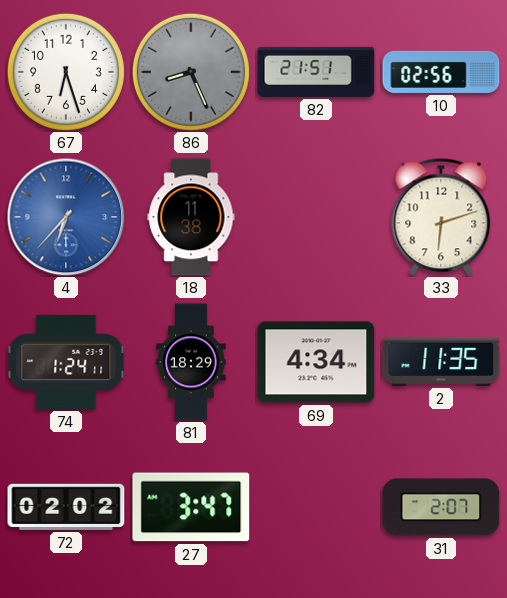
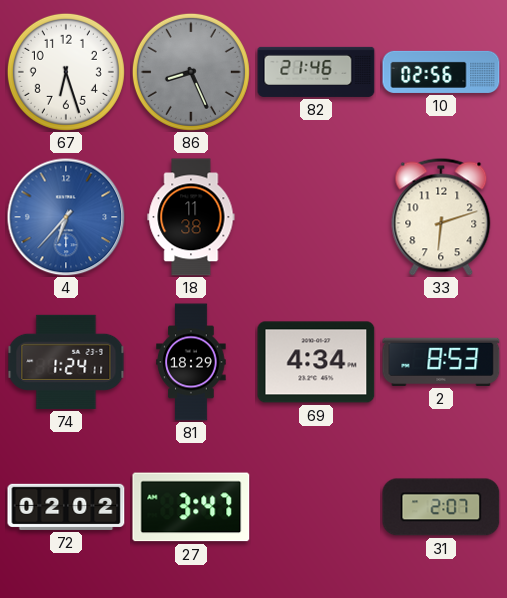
82: 21:51 -> 21:46
2: 11:35 -> 8:53
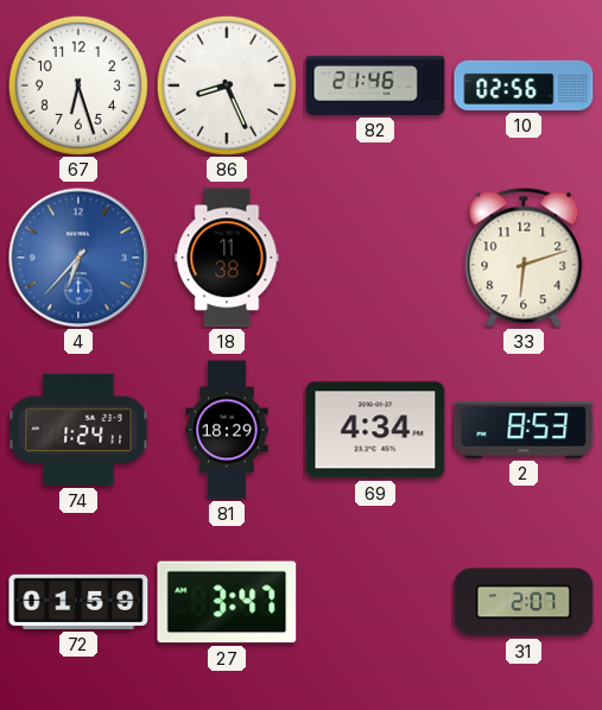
86 dial: grey -> white
72: 02:02 -> 01:59
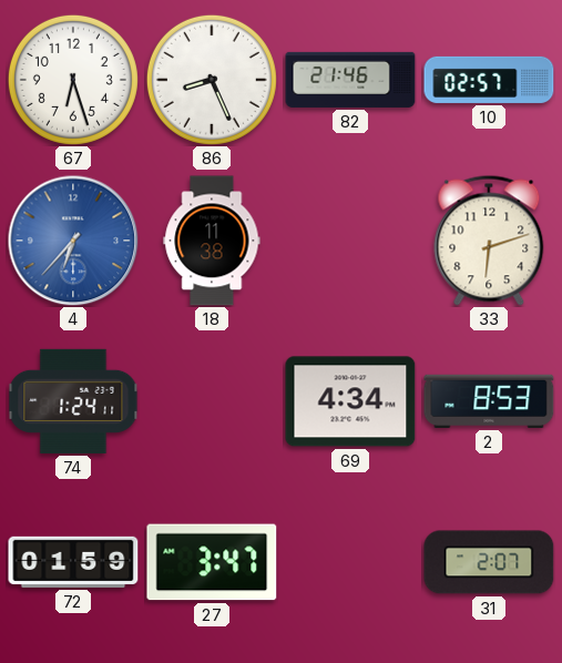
10: 02:56 -> 02:57
81: 18:29 -> none
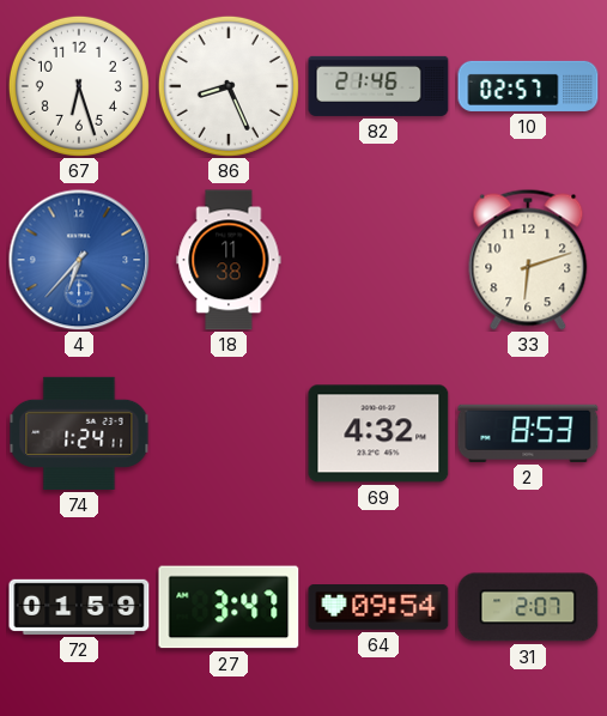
69: 4:34 -> 4:32
64: none -> 09:54
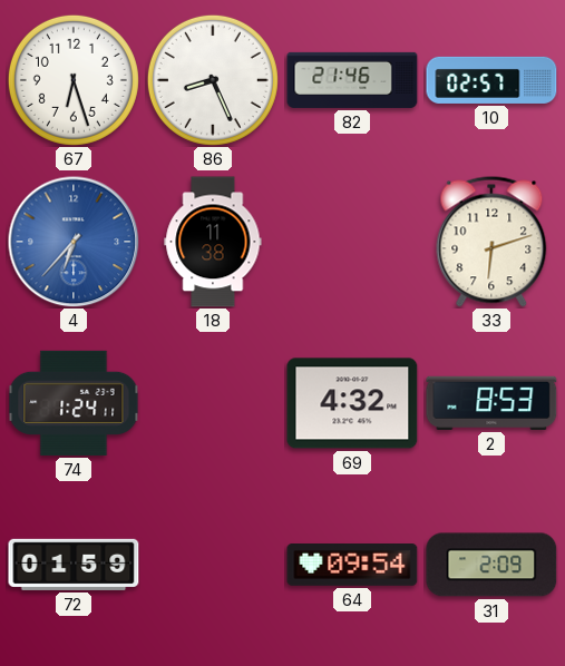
27: 3:47 -> none
31: 2:07 -> 2:09
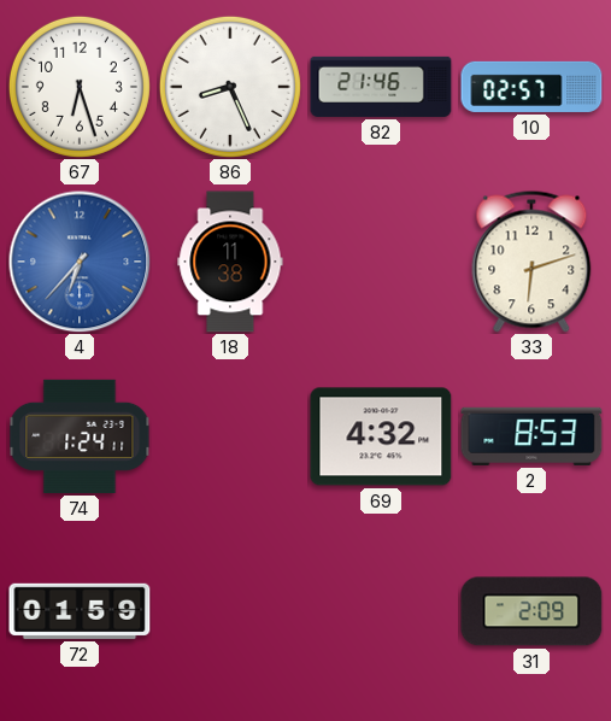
64: 09:54 -> none
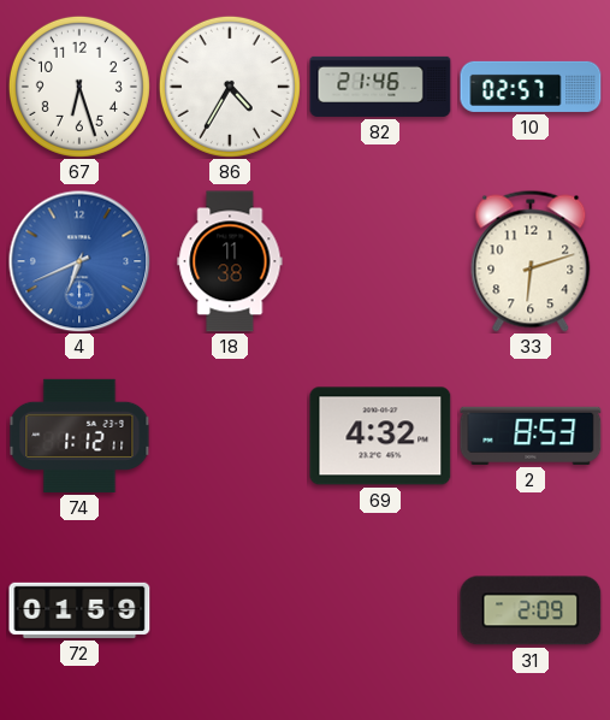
86: 8:26 -> 4:35
4: 6:37 -> 6:41
74: 1:24 -> 1:12
